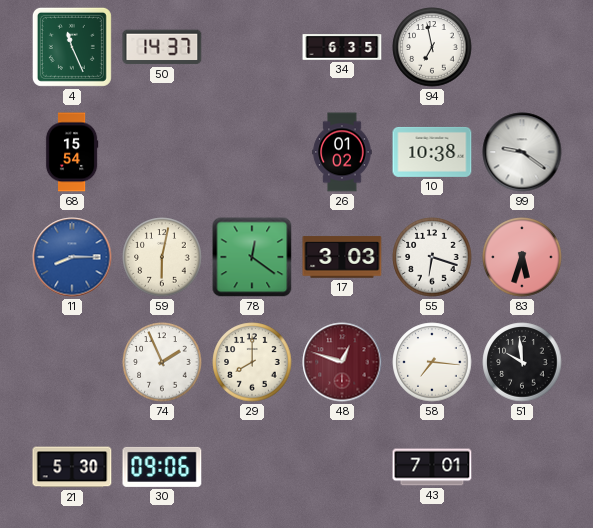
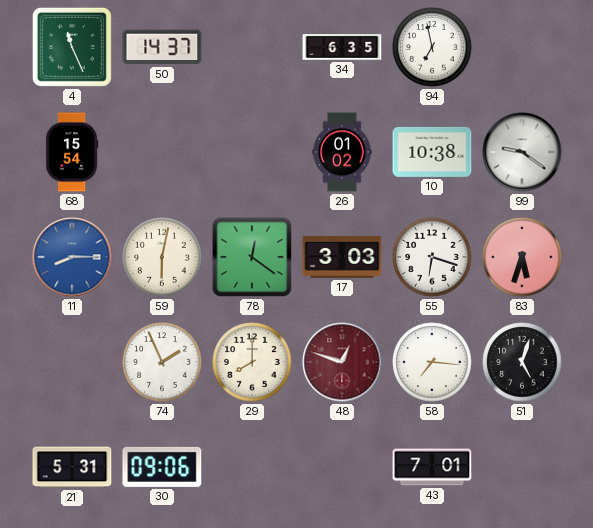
51: 9:59 -> 5:03
21: 5:30 -> 5:31
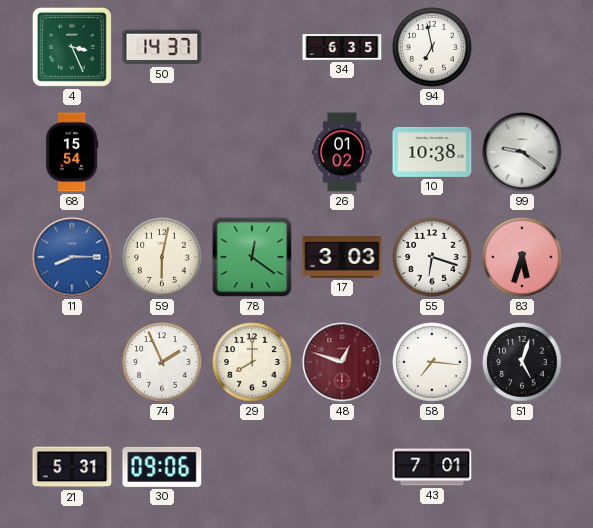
4: 11:26 -> 3:26
